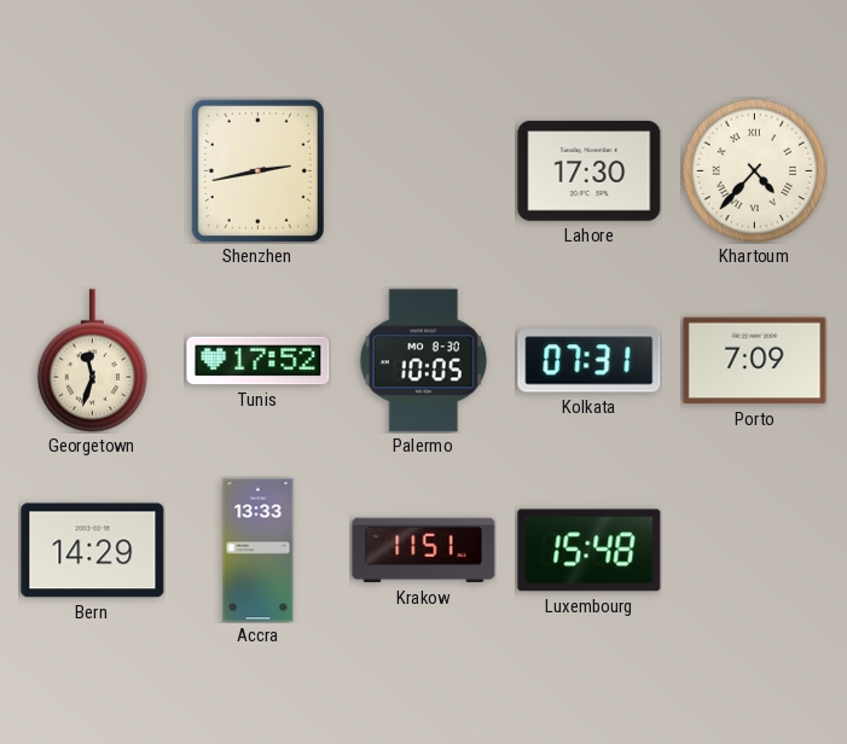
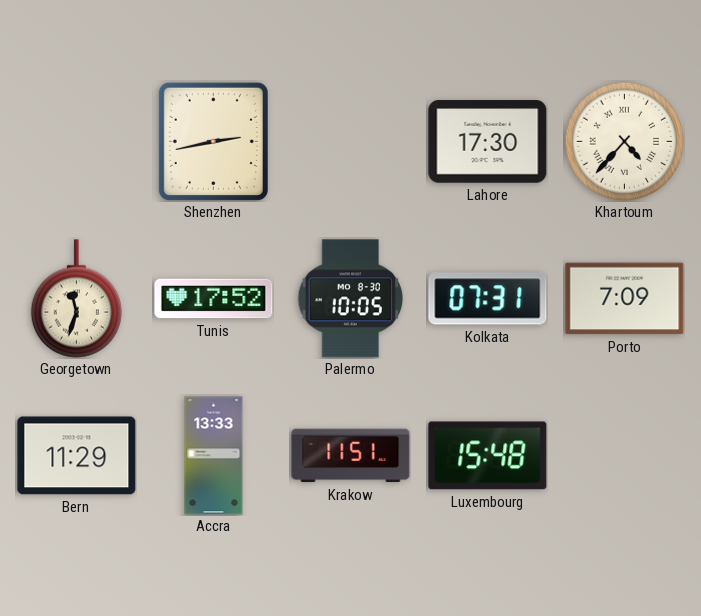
Bern: 14:29 -> 11:29
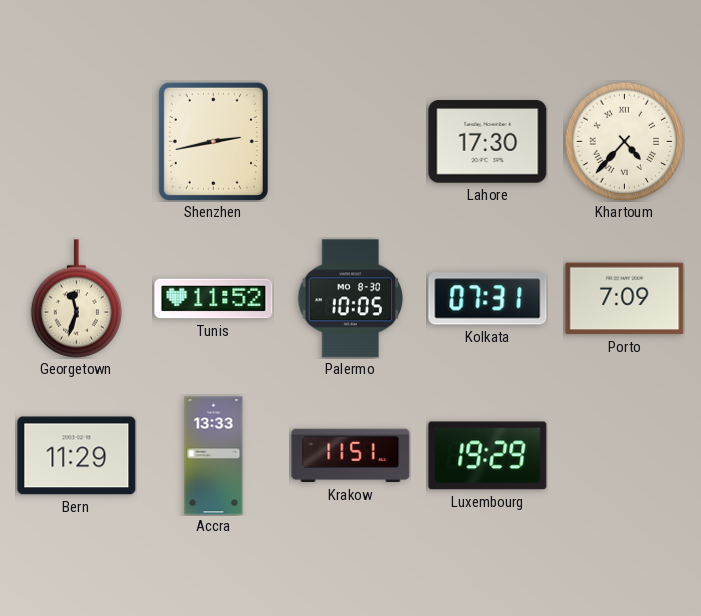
Tunis: 17:52 -> 11:52
Luxembourg: 15:48 -> 19:29
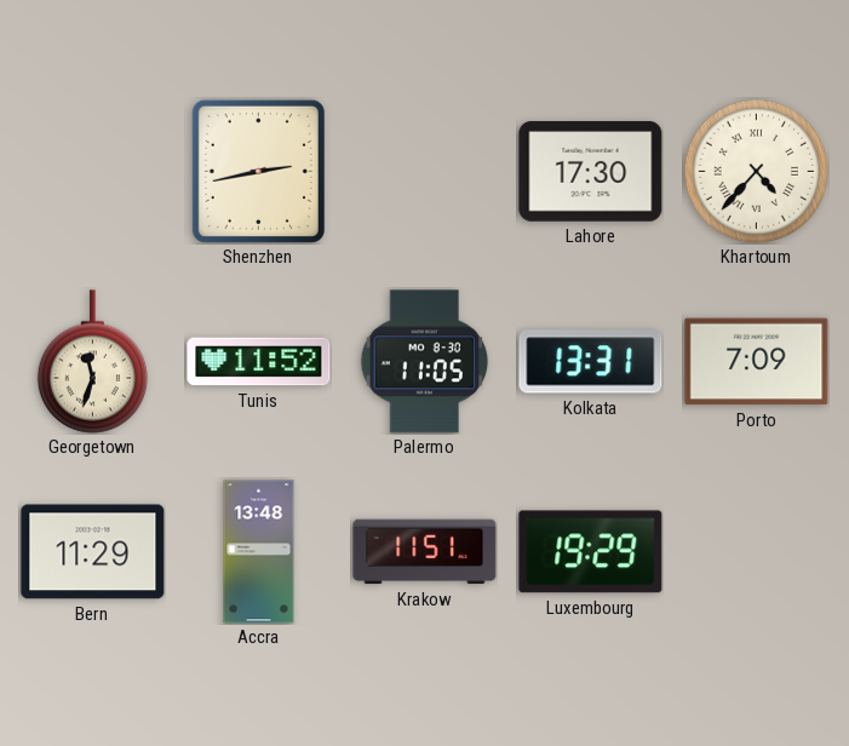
Palermo: 10:05 -> 11:05
Kolkata: 07:31 -> 13:31
Accra: 13:33 -> 13:48
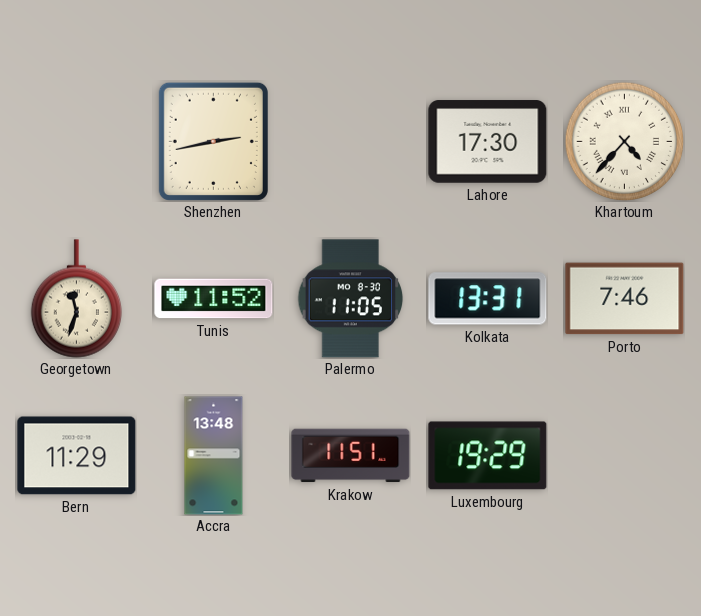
Porto: 7:09 -> 7:46
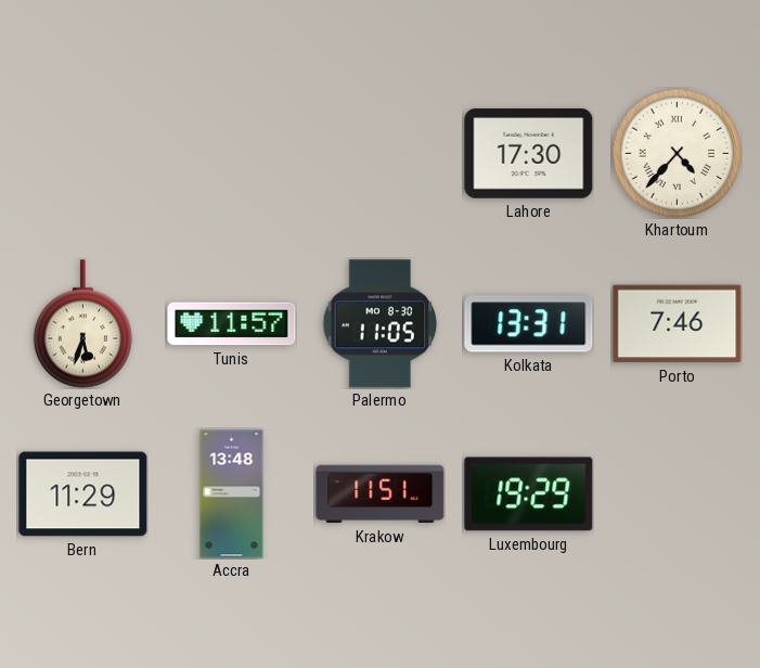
Shenzhen: 2:43 -> none
Georgetown: 11:33 -> 5:33
Tunis: 11:52 -> 11:57
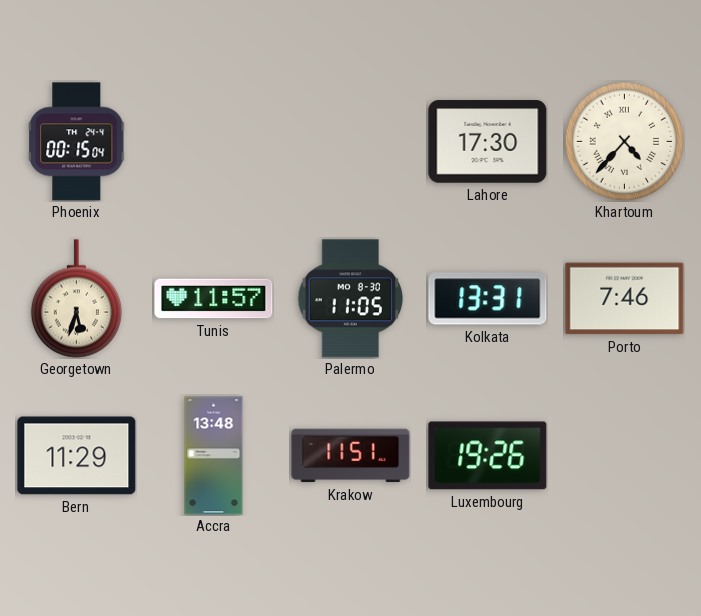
Phoenix: none -> 00:15
Luxembourg: 19:29 -> 19:26
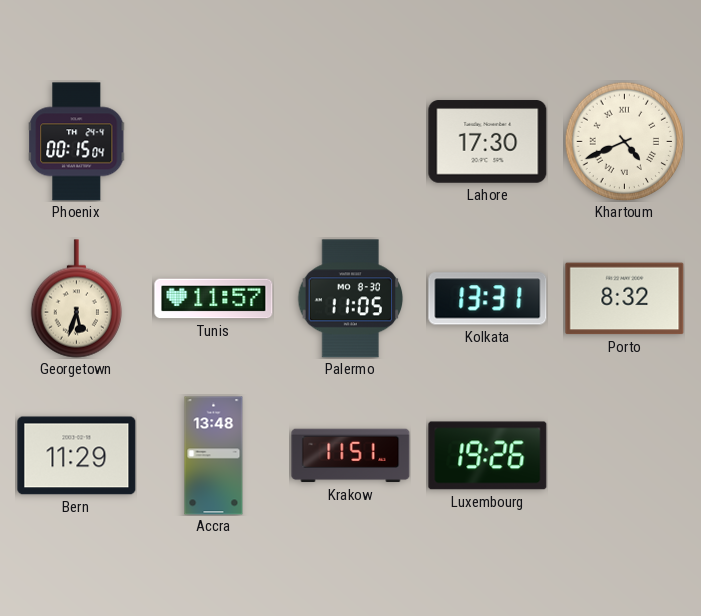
Khartoum: 4:37 -> 4:41
Porto: 7:46 -> 8:32
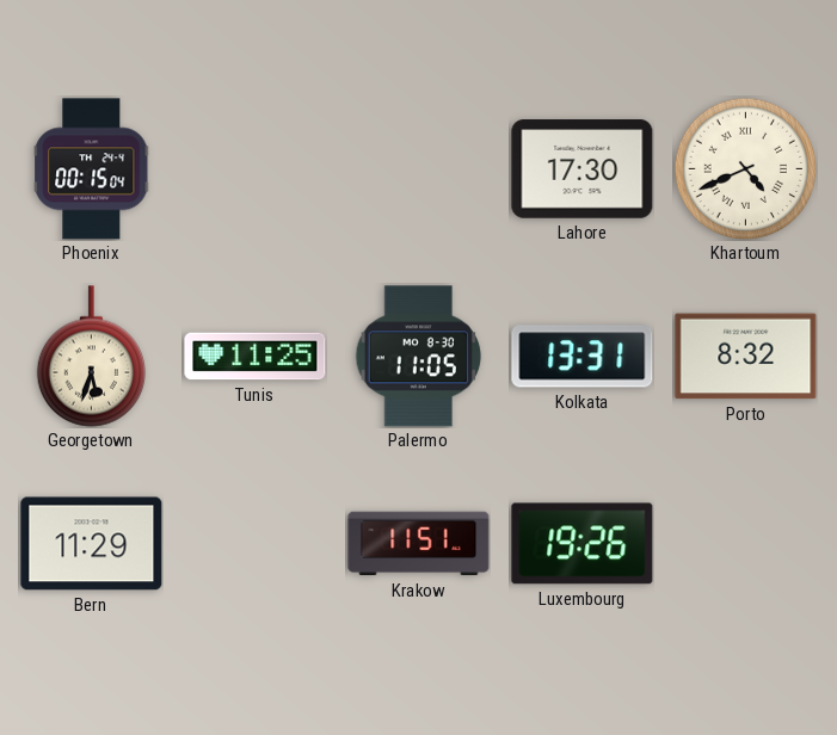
Tunis: 11:57 -> 11:25
Accra: 13:48 -> none
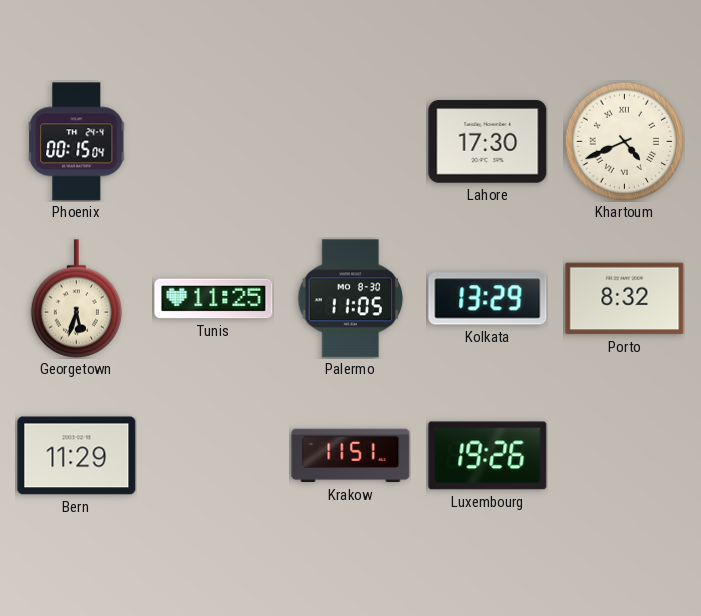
Kolkata: 13:31 -> 13:29
